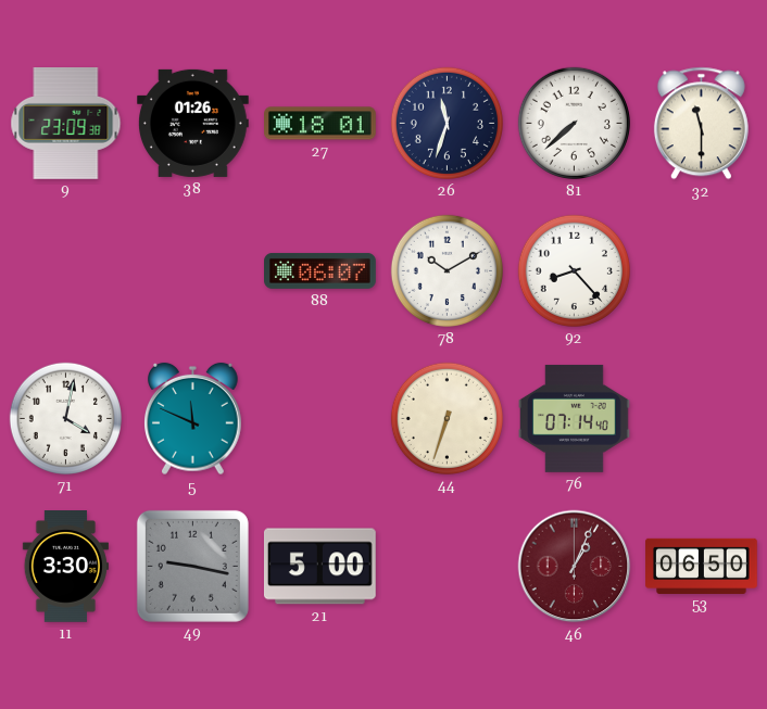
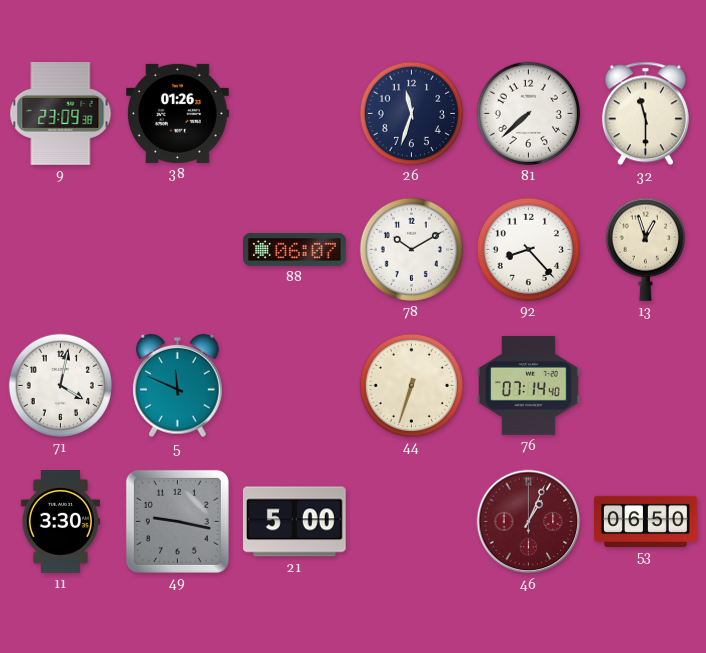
27: 18:01 -> none
13: none -> 12:57
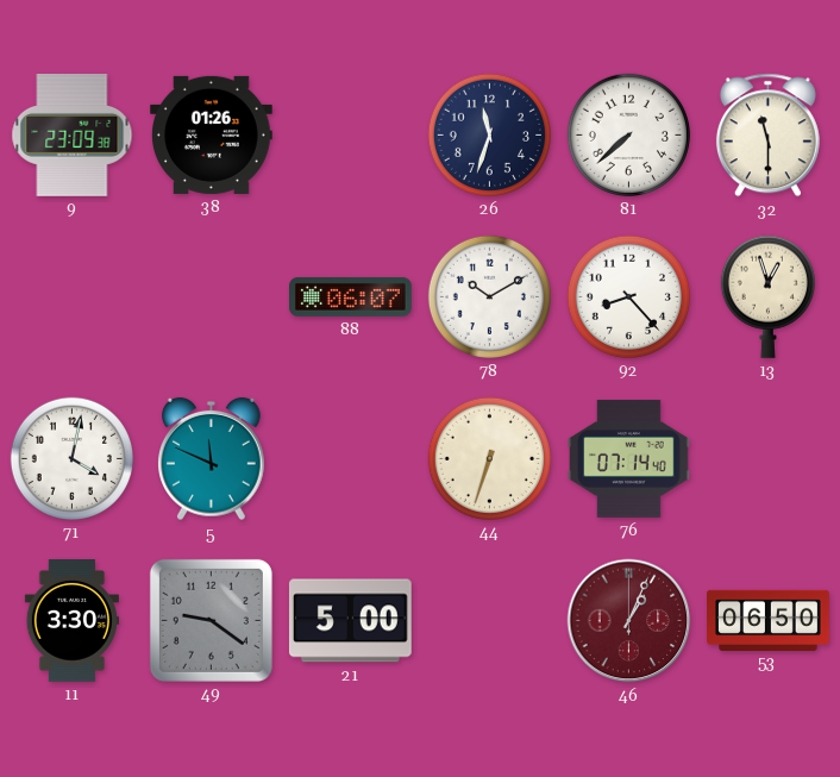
49: 9:17 -> 9:21
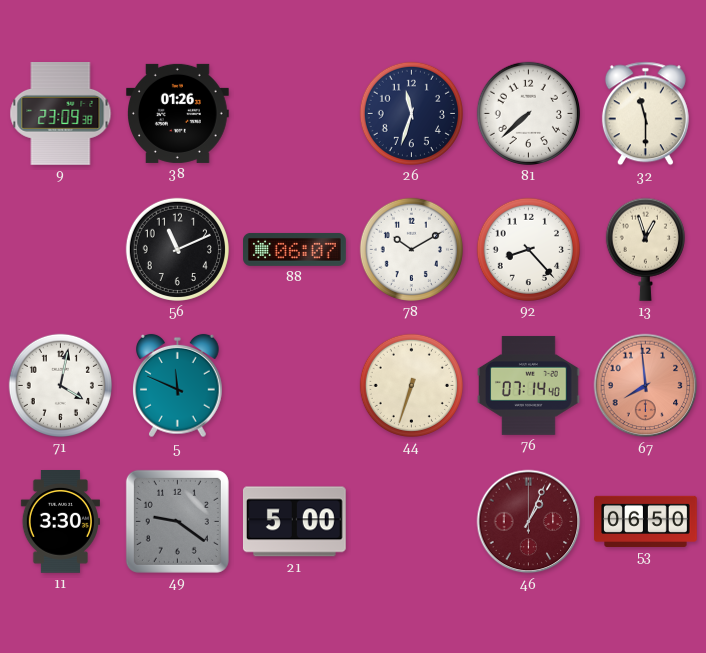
56: none -> 11:11
67: none -> 7:59
